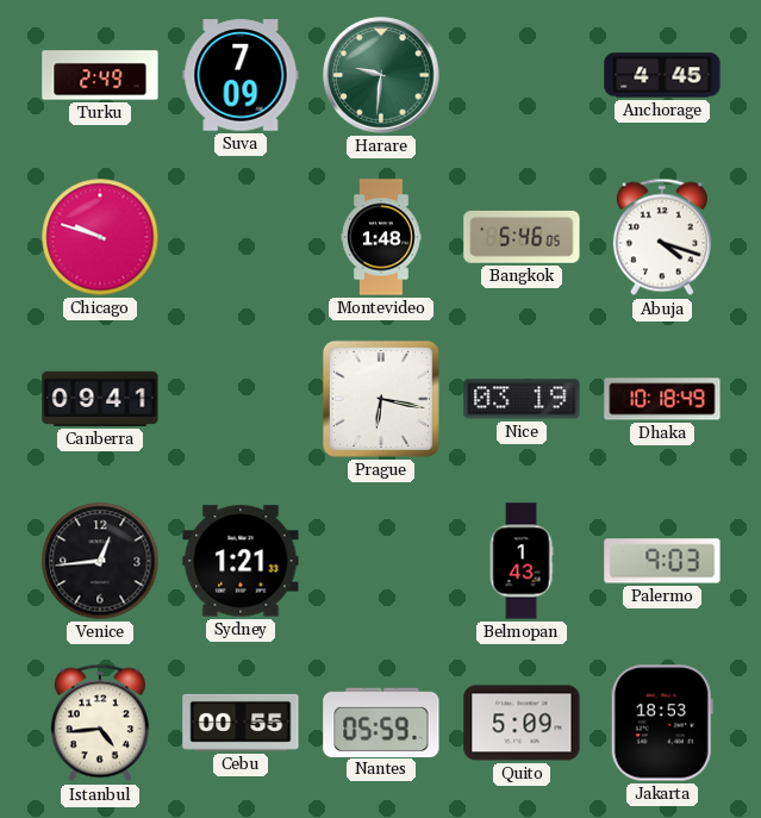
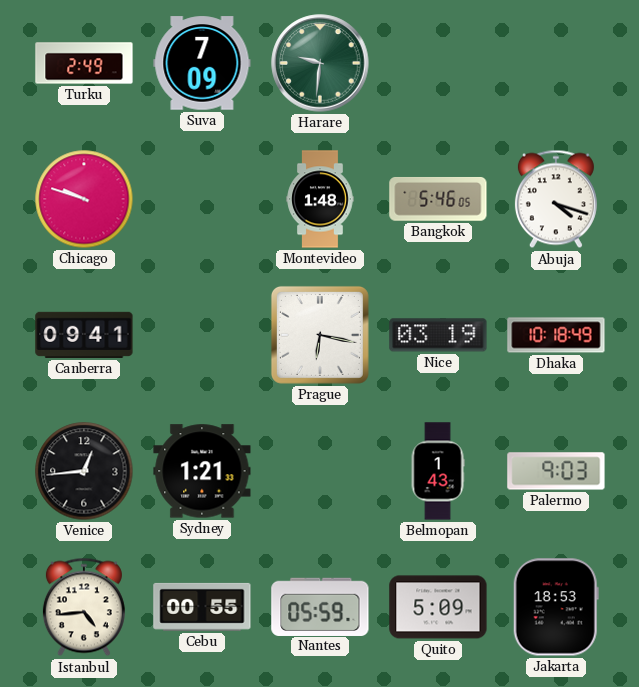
Anchorage: 4:45 -> none
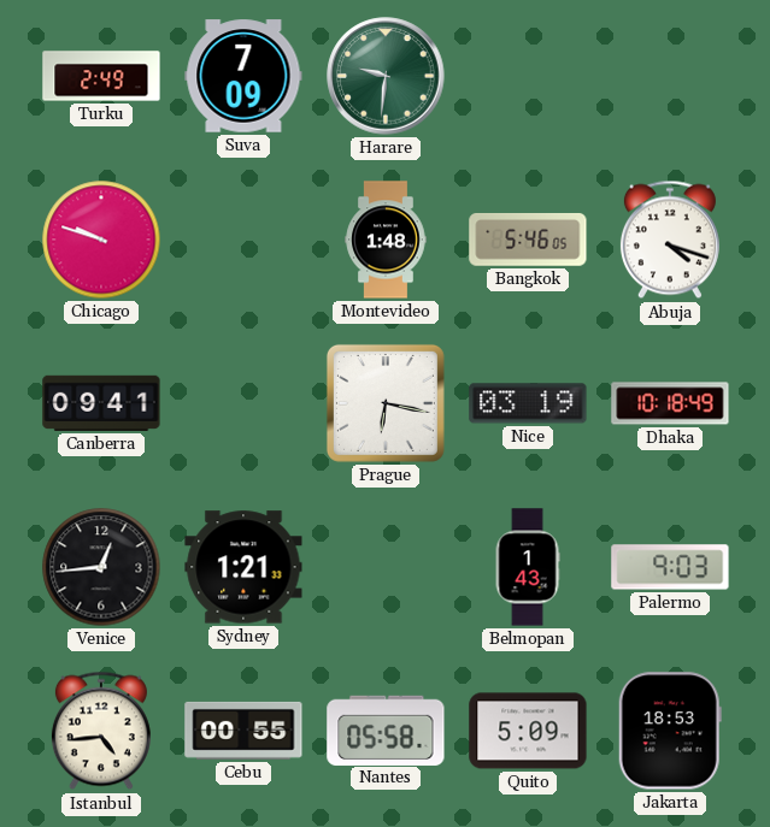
Nantes: 05:59 -> 05:58
